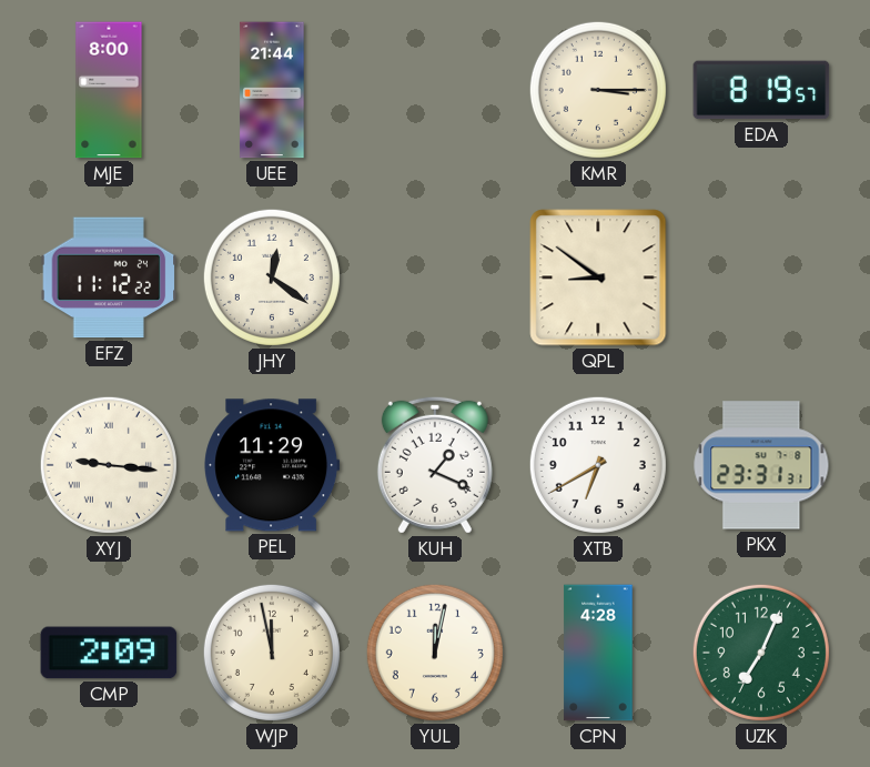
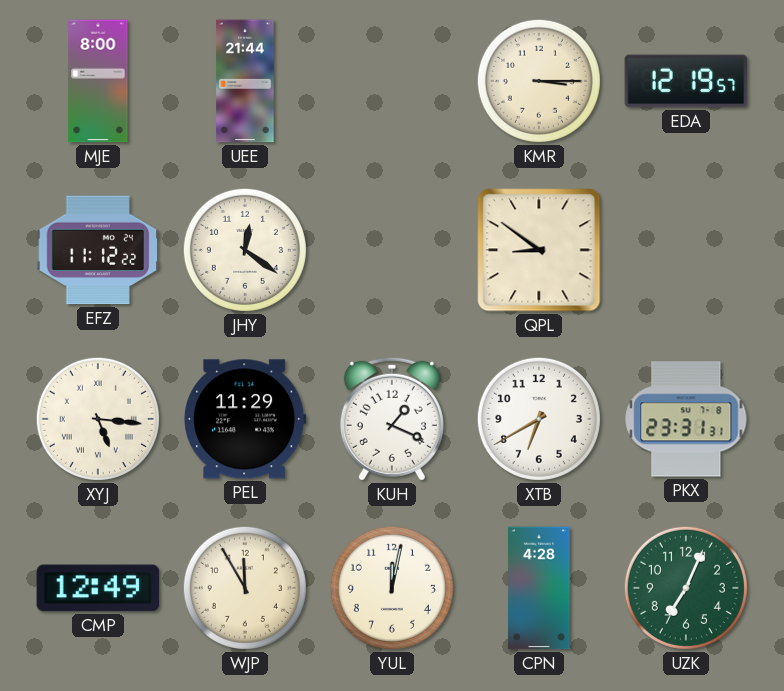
EDA: 8:19 -> 12:19
XYJ: 9:16 -> 5:16
CMP: 2:09 -> 12:49
WJP: 11:58 -> 11:55
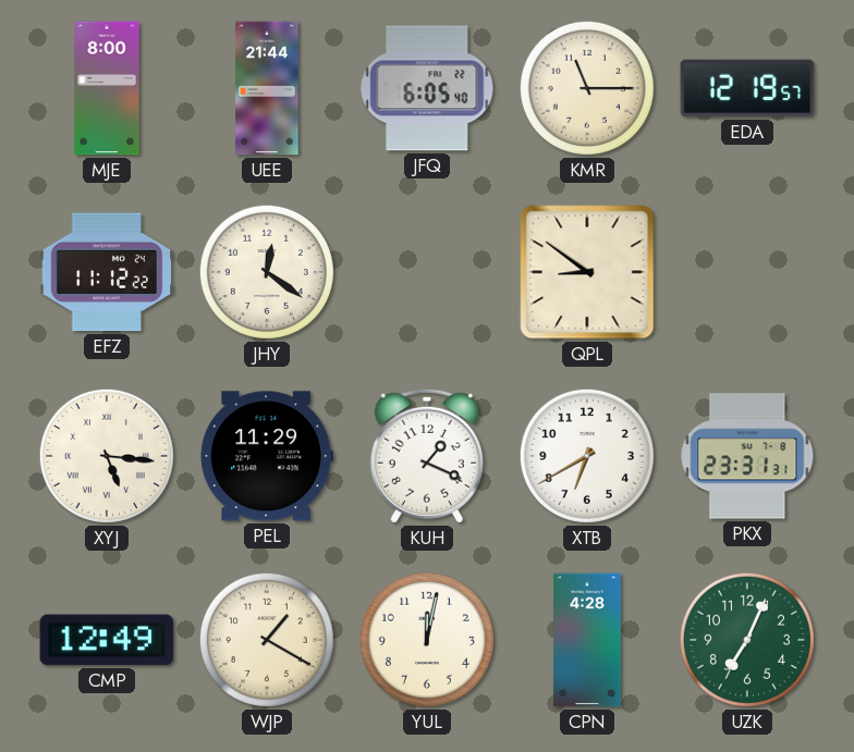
JFQ: none -> 6:05
KMR: 3:15 -> 11:15
WJP: 11:55 -> 1:20
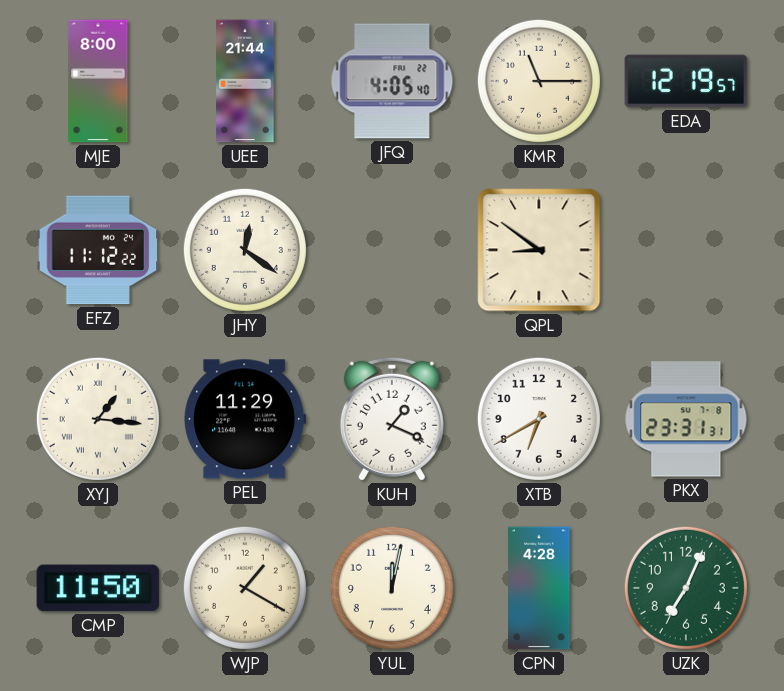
JFQ: 6:05 -> 4:05
XYJ: 5:16 -> 1:16
CMP: 12:49 -> 11:50
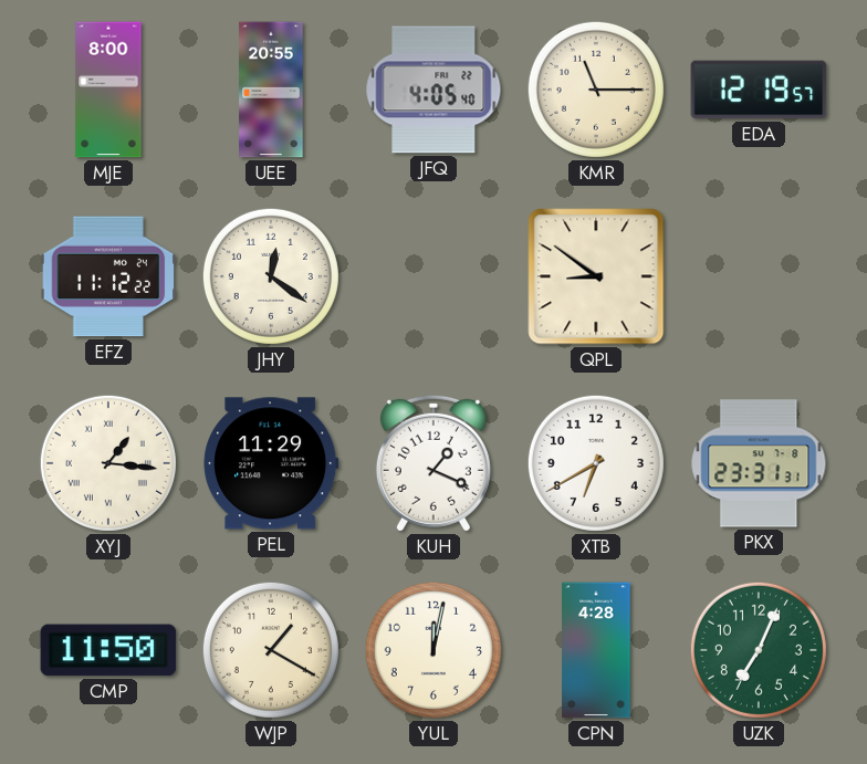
UEE: 21:44 -> 20:55
